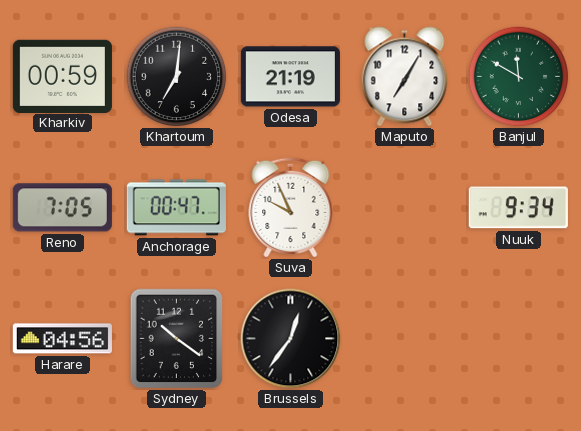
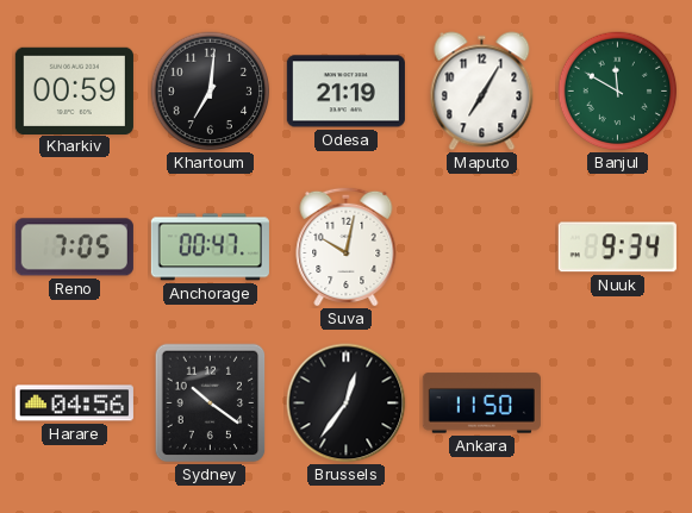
Suva: 9:56 -> 10:02
Ankara: none -> 11:50
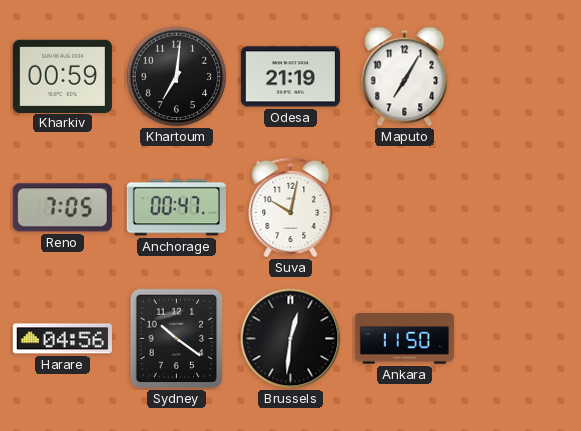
Banjul: 11:50 -> none
Nuuk: 9:34 -> none
Brussels: 12:36 -> 12:31
